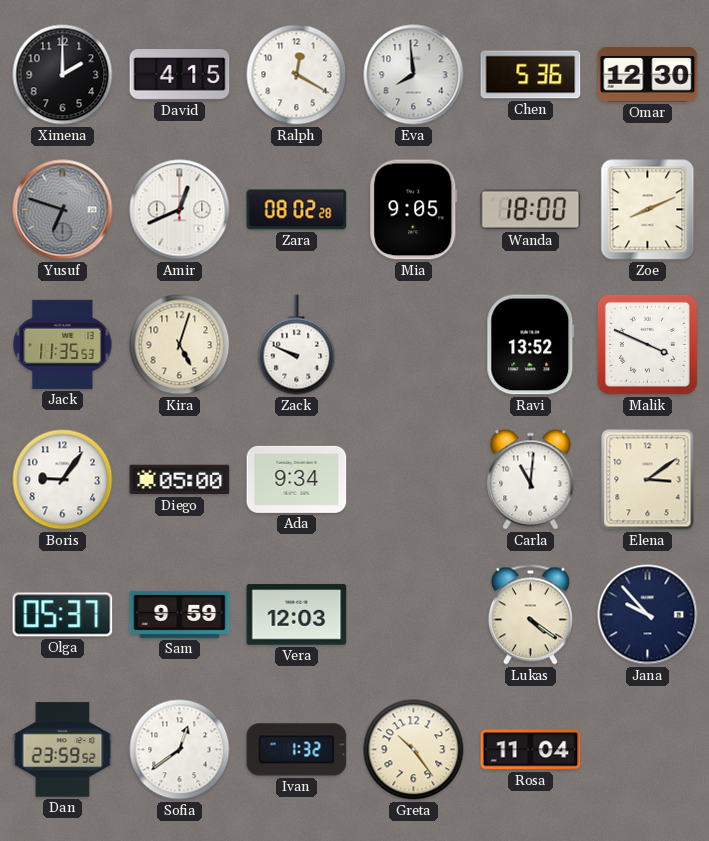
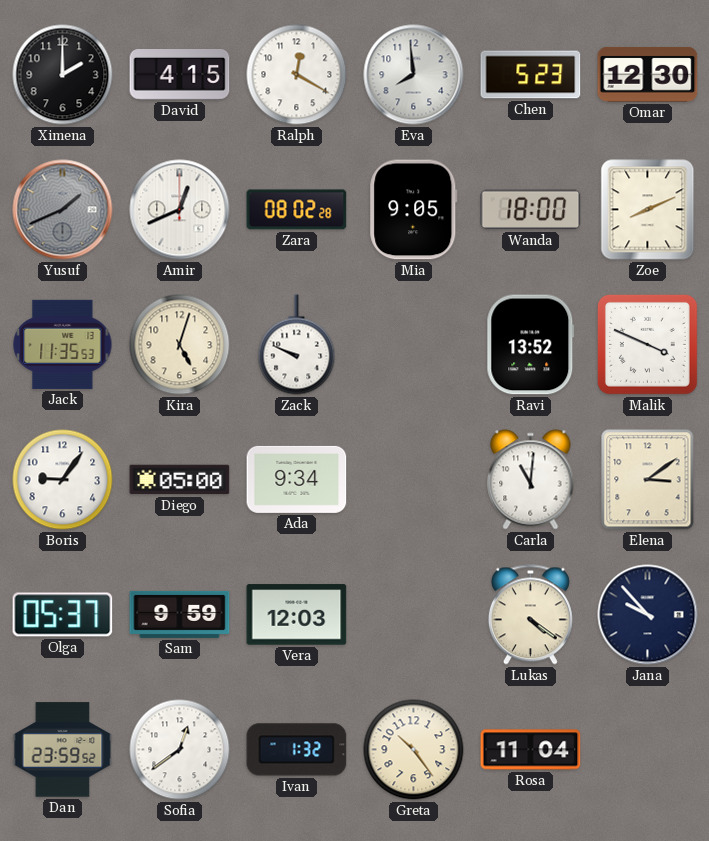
Chen: 5:36 -> 5:23
Yusuf: 6:48 -> 1:41
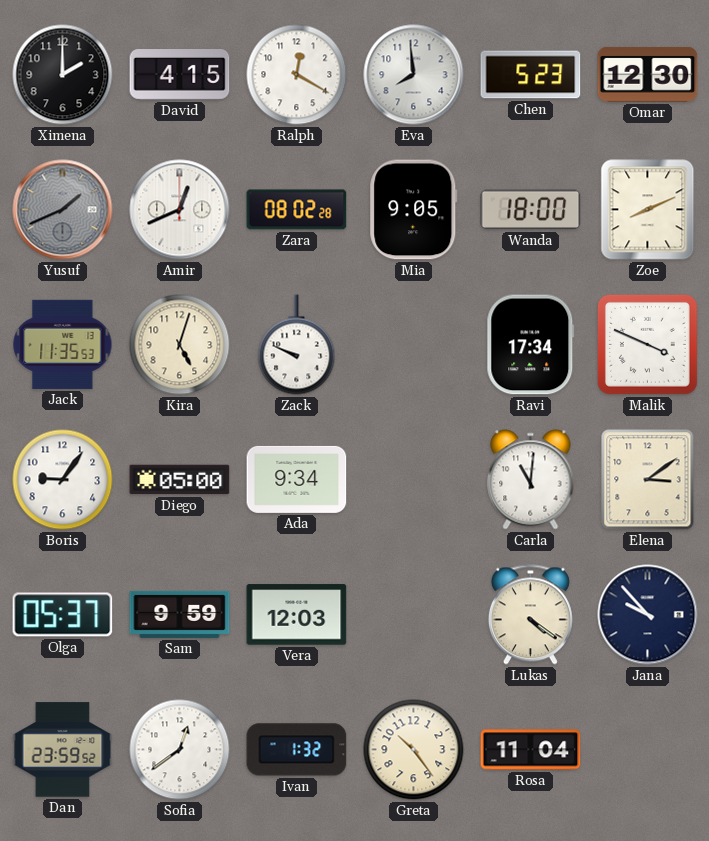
Ravi: 13:52 -> 17:34
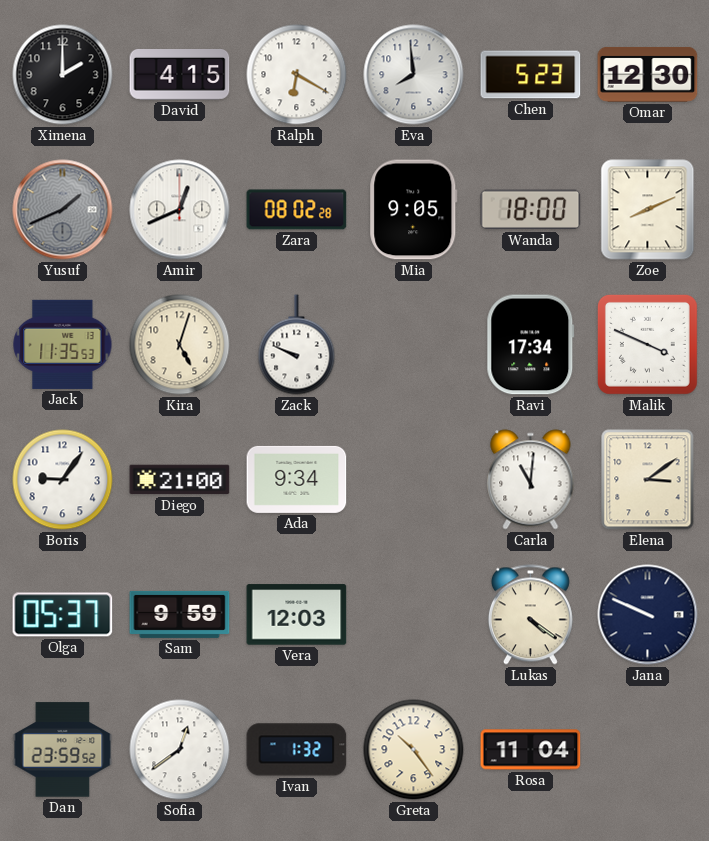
Ralph: 12:20 -> 6:20
Diego: 05:00 -> 21:00
Jana: 9:53 -> 9:49
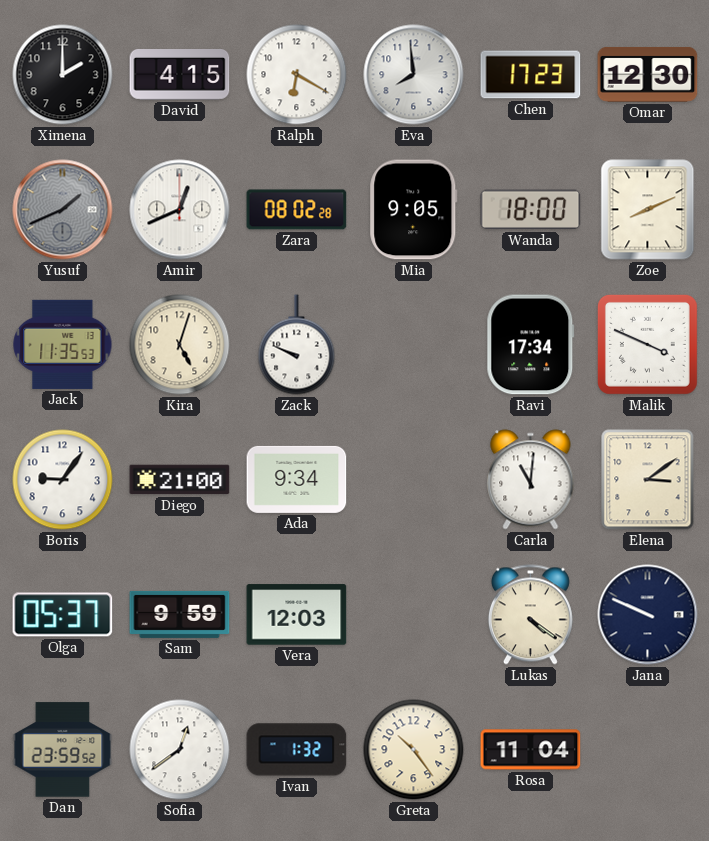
Chen: 5:23 -> 17:23
